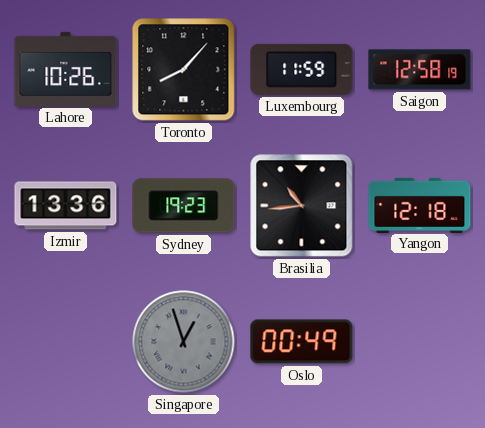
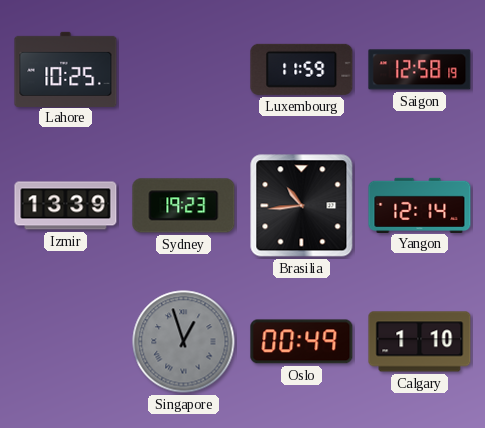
Lahore: 10:26 -> 10:25
Toronto: 8:07 -> none
Izmir: 13:36 -> 13:39
Yangon: 12:18 -> 12:14
Calgary: none -> 1:10
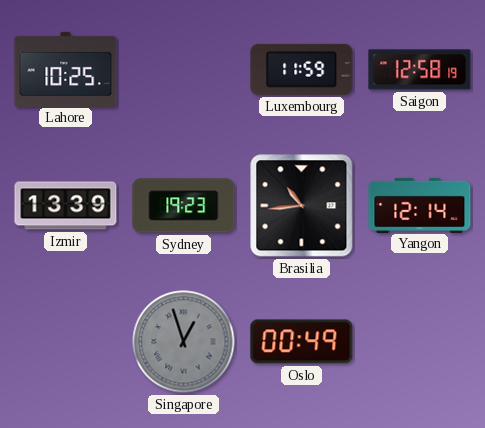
Calgary: 1:10 -> none
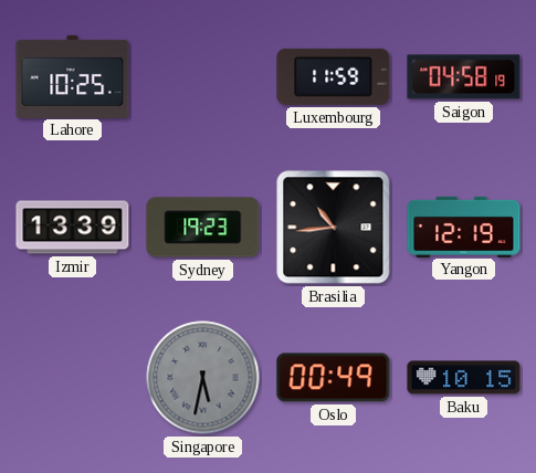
Saigon: 12:58 -> 04:58
Yangon: 12:14 -> 12:19
Singapore: 12:57 -> 5:32
Baku: none -> 10:15
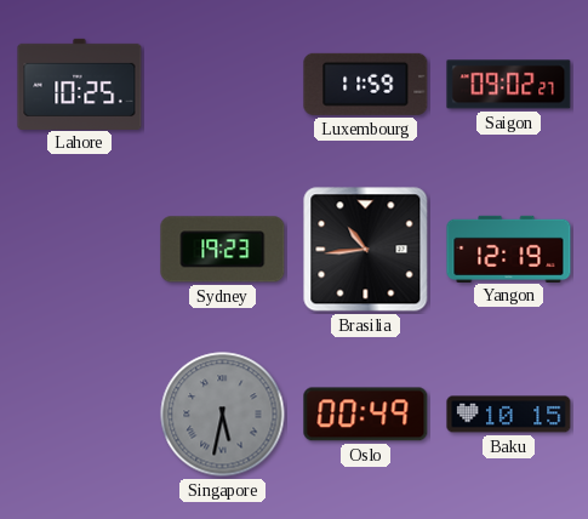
Saigon: 04:58 -> 09:02
Izmir: 13:39 -> none
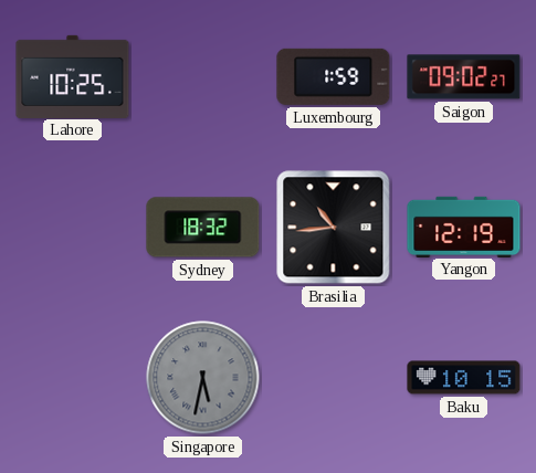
Luxembourg: 11:59 -> 1:59
Sydney: 19:23 -> 18:32
Oslo: 00:49 -> none
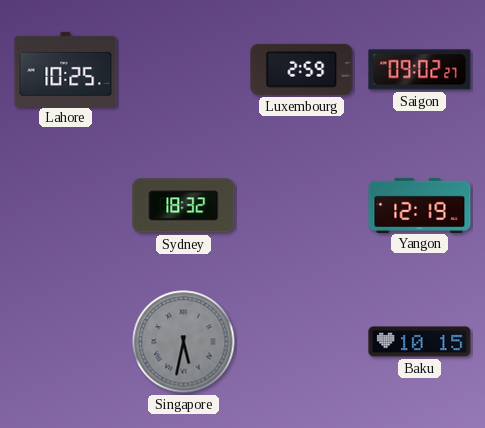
Luxembourg: 1:59 -> 2:59
Brasilia: 10:44 -> none
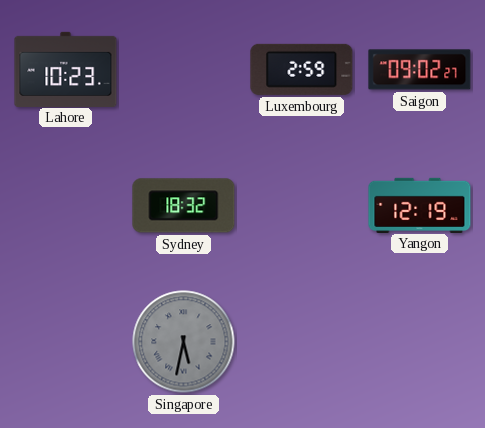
Lahore: 10:25 -> 10:23
Baku: 10:15 -> none
